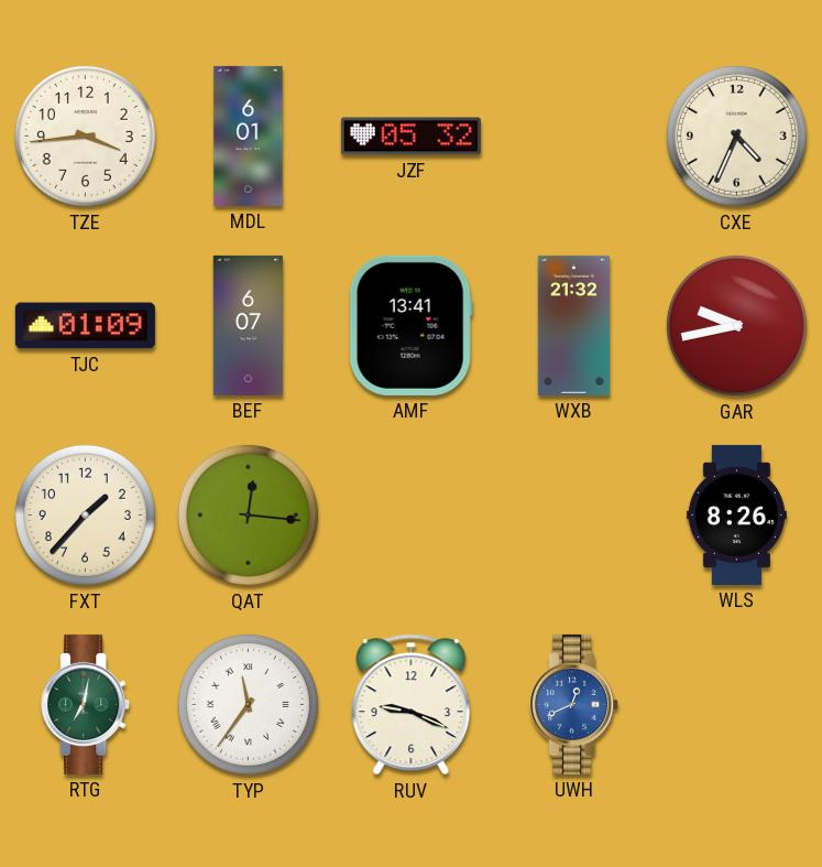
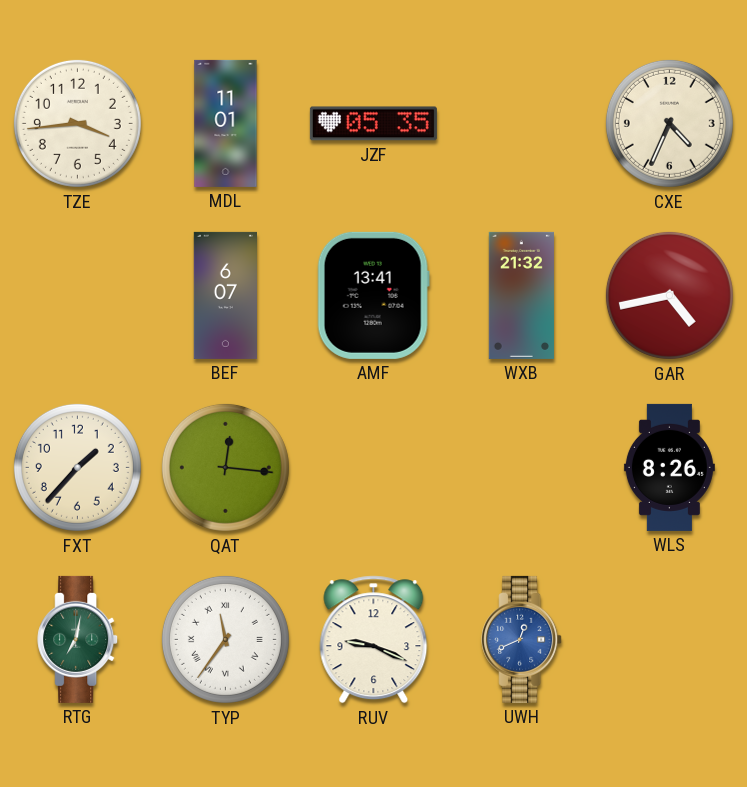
MDL: 6:01 -> 11:01
JZF: 05:32 -> 05:35
TJC: 01:09 -> none
GAR: 9:43 -> 4:43
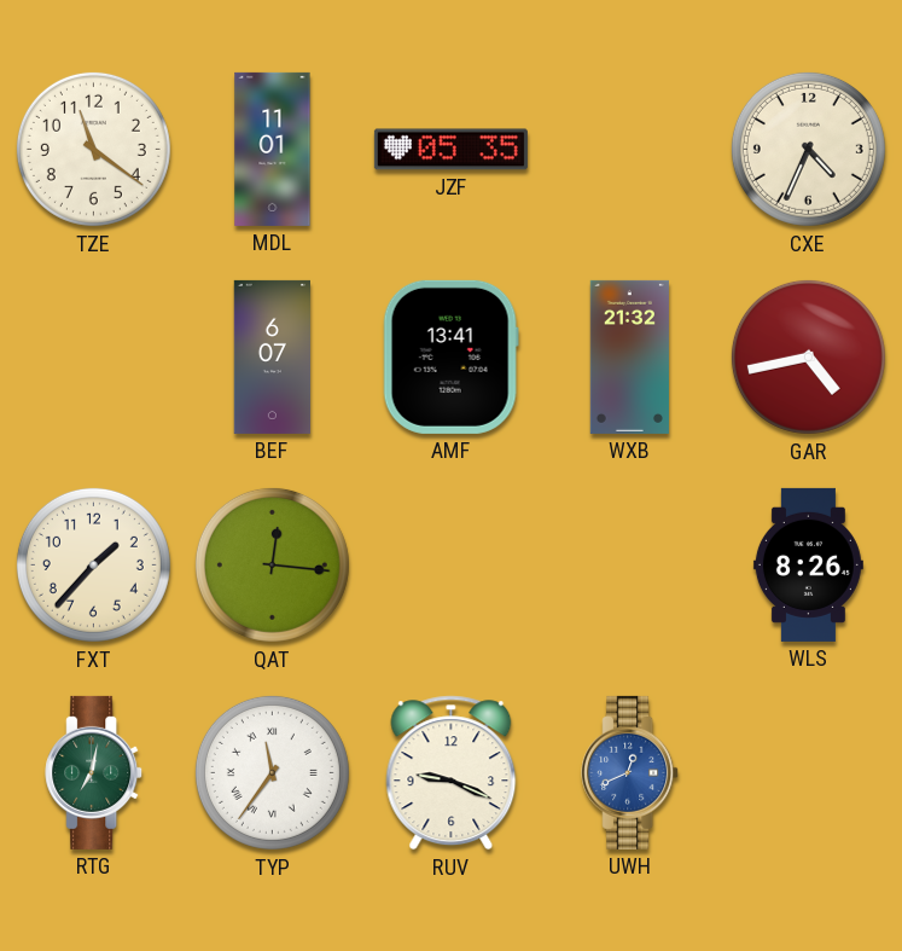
TZE: 3:44 -> 11:21
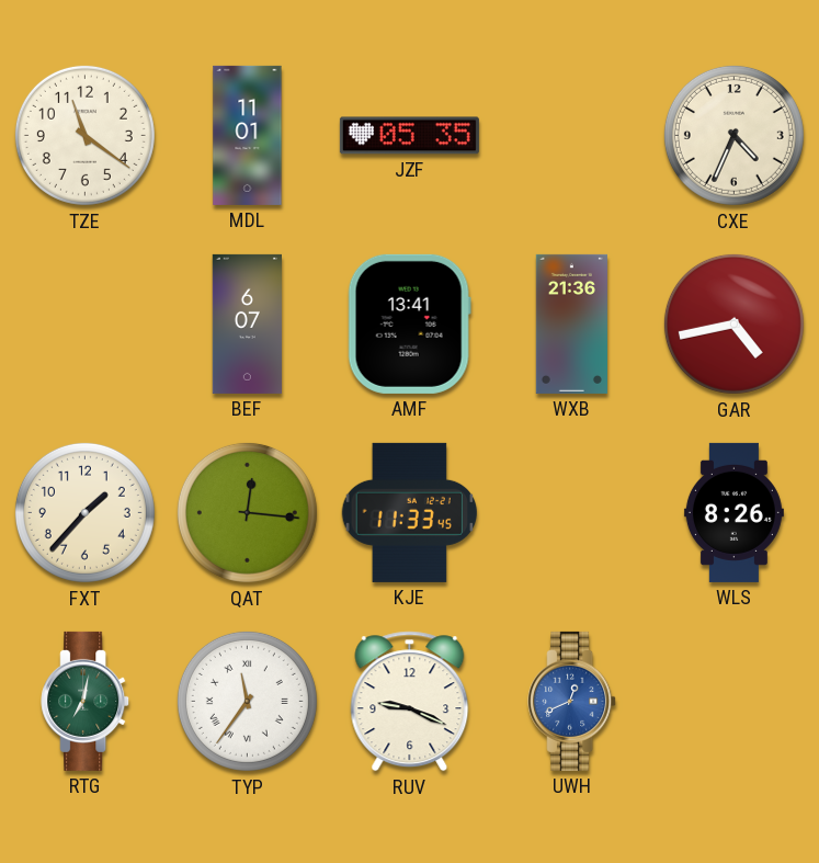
WXB: 21:32 -> 21:36
KJE: none -> 11:33
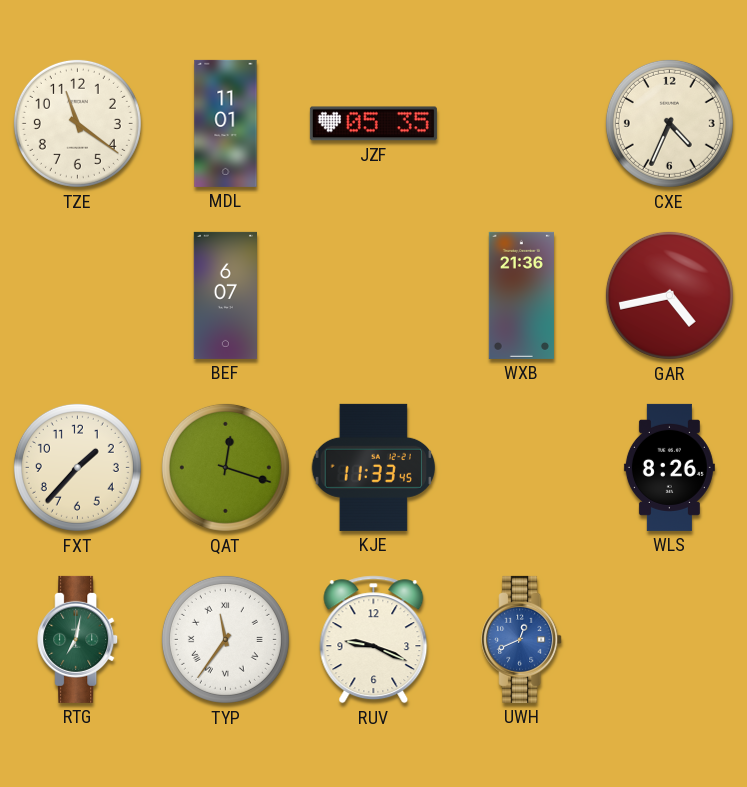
AMF: 13:41 -> none
QAT: 12:16 -> 12:18
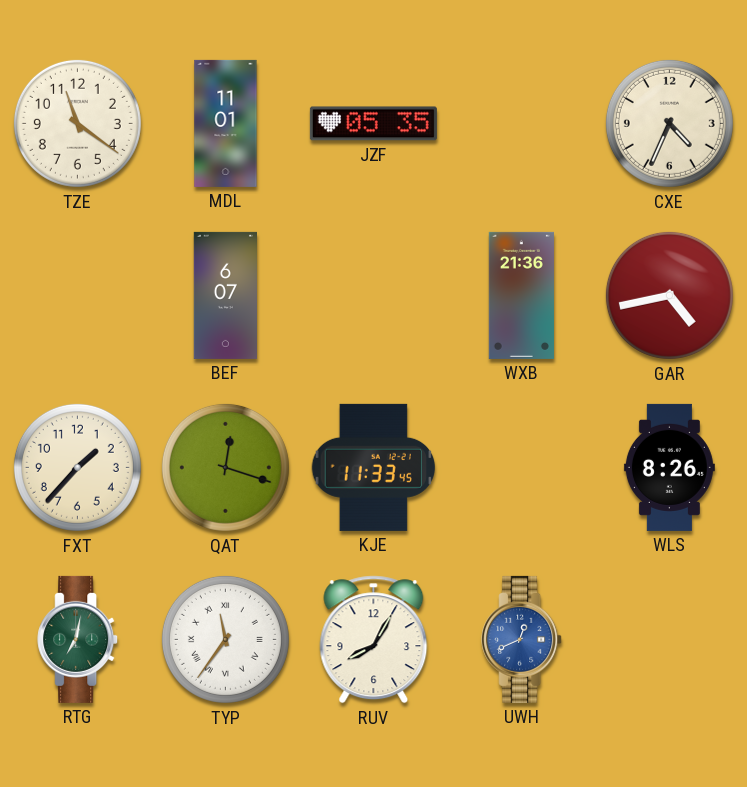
RUV: 9:19 -> 8:05
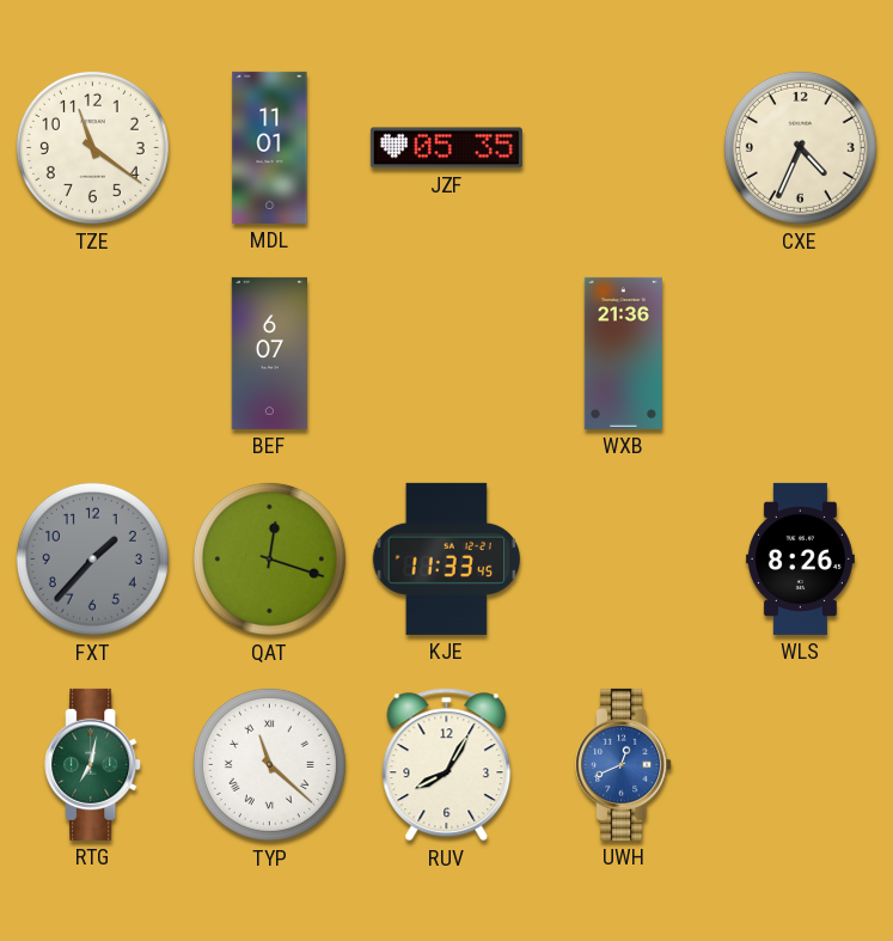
GAR: 4:43 -> none
FXT dial: cream -> grey
TYP: 11:36 -> 11:22
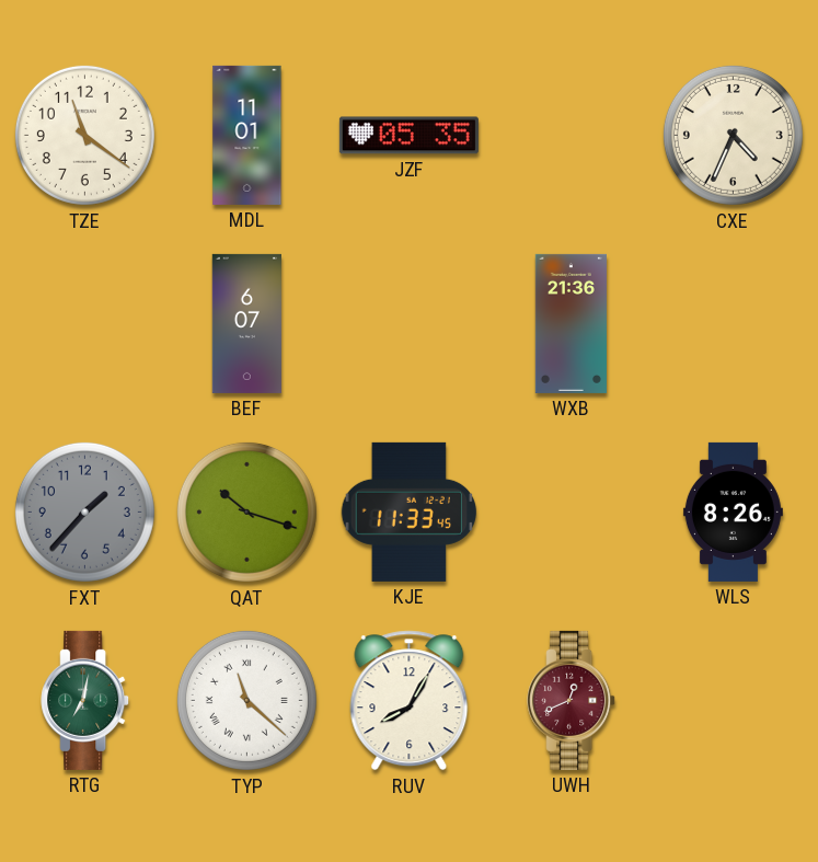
QAT: 12:18 -> 10:18
UWH dial: blue -> burgundy
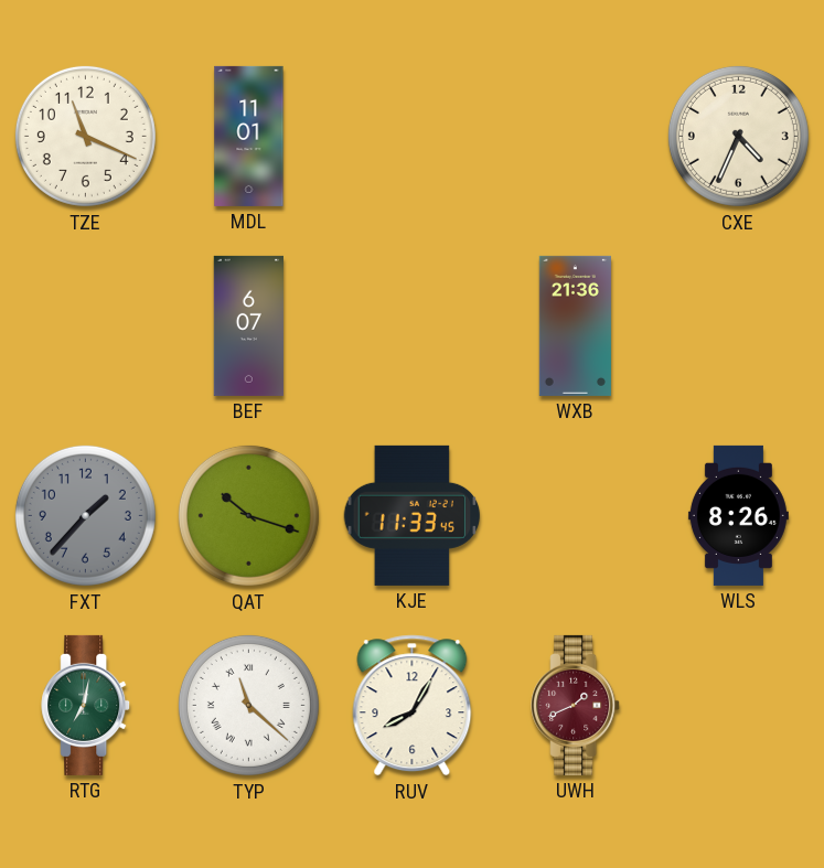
TZE: 11:21 -> 11:19
JZF: 05:35 -> none
UWH: 12:41 -> 1:41
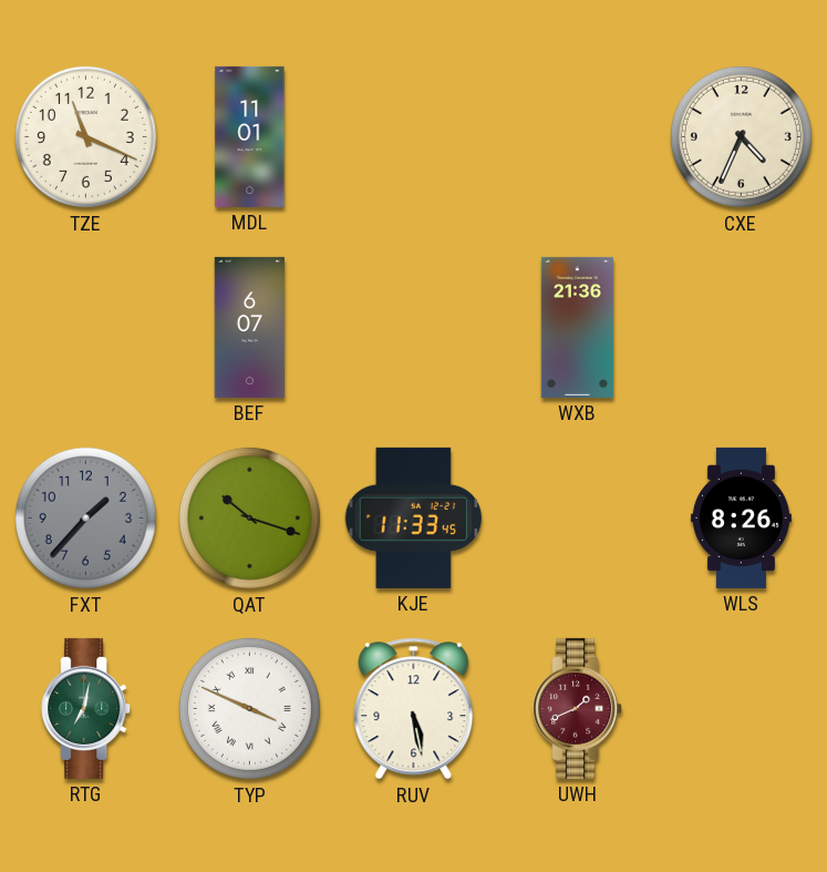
TYP: 11:22 -> 3:49
RUV: 8:05 -> 5:28
